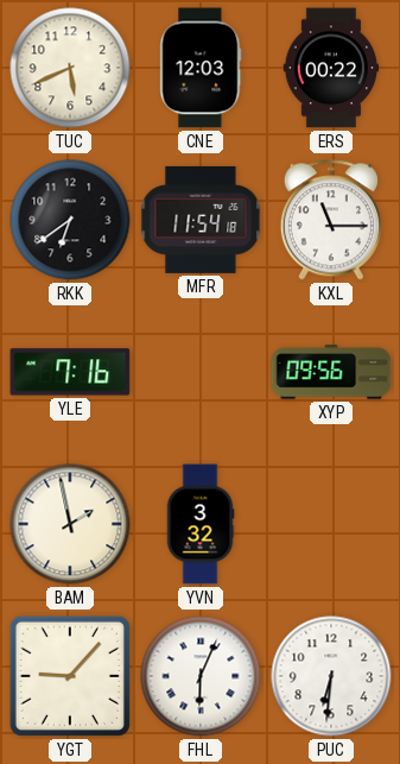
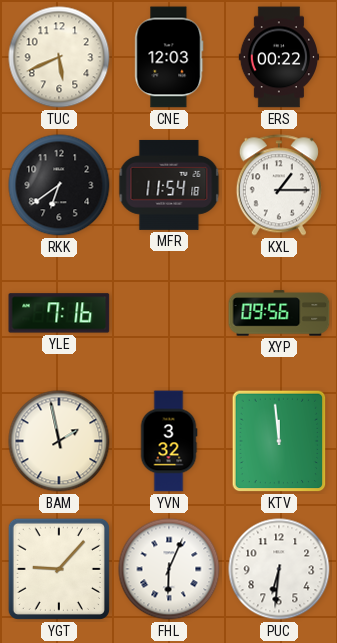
KXL: 11:15 -> 1:15
KTV: none -> 11:59
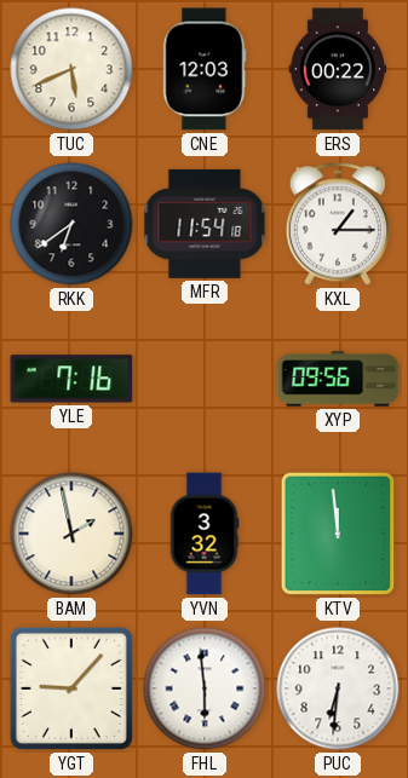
FHL: 6:04 -> 5:59
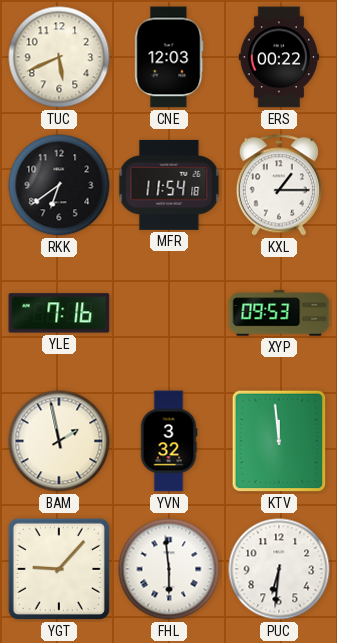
XYP: 09:56 -> 09:53
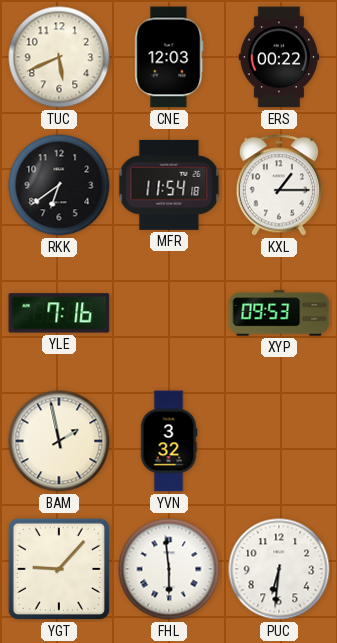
KTV: 11:59 -> none
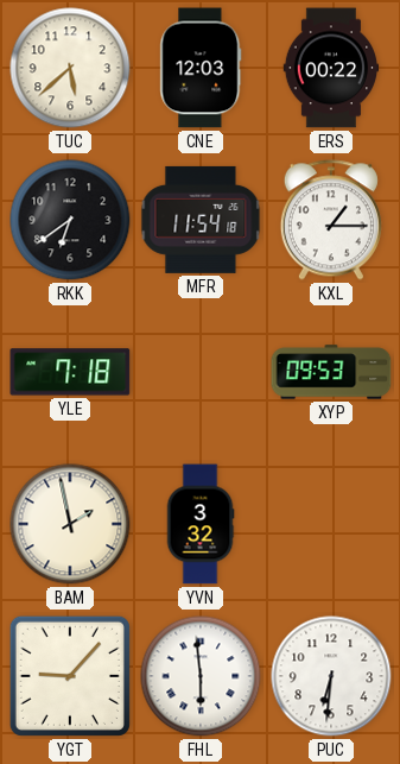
TUC: 5:41 -> 5:38
YLE: 7:16 -> 7:18
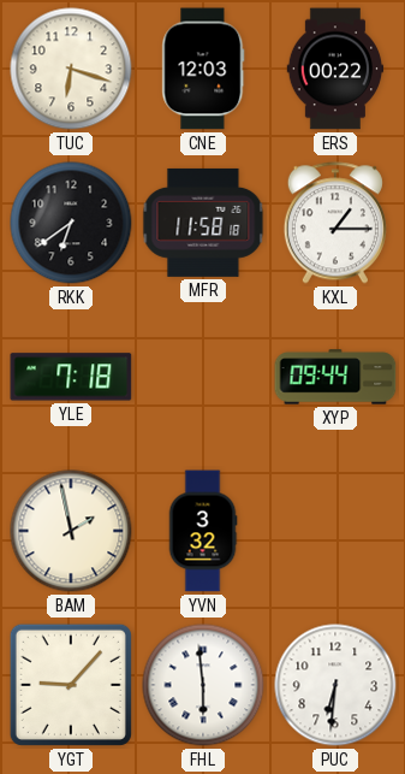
TUC: 5:38 -> 6:18
MFR: 11:54 -> 11:58
XYP: 09:53 -> 09:44
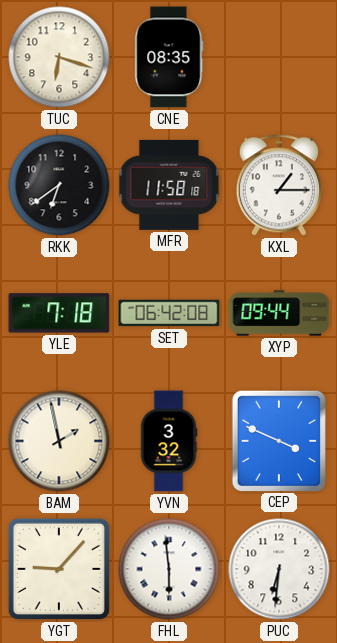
CNE: 12:03 -> 08:35
ERS: 00:22 -> none
SET: none -> 06:42
CEP: none -> 3:49
